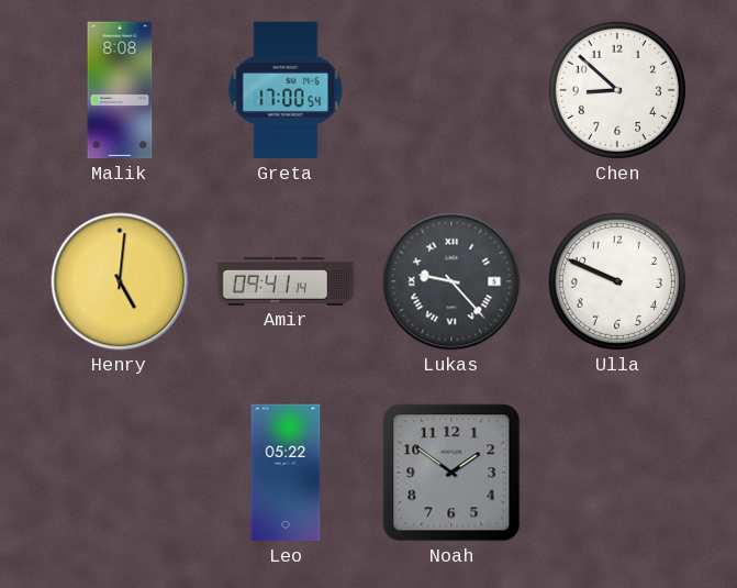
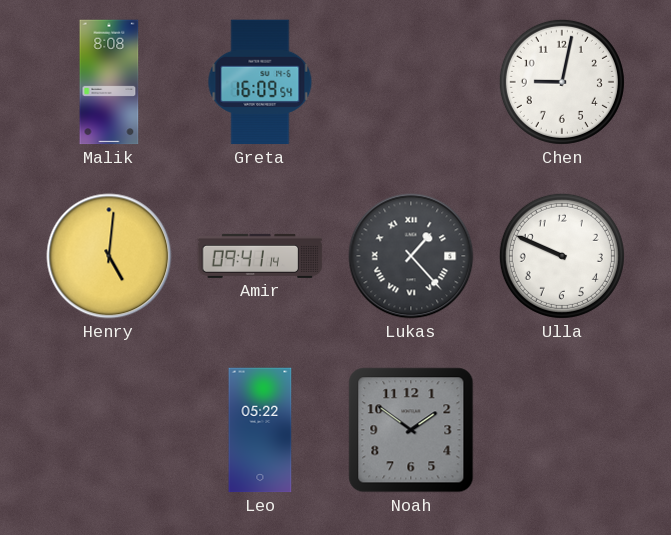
Greta: 17:00 -> 16:09
Chen: 8:52 -> 9:02
Lukas: 9:23 -> 1:23
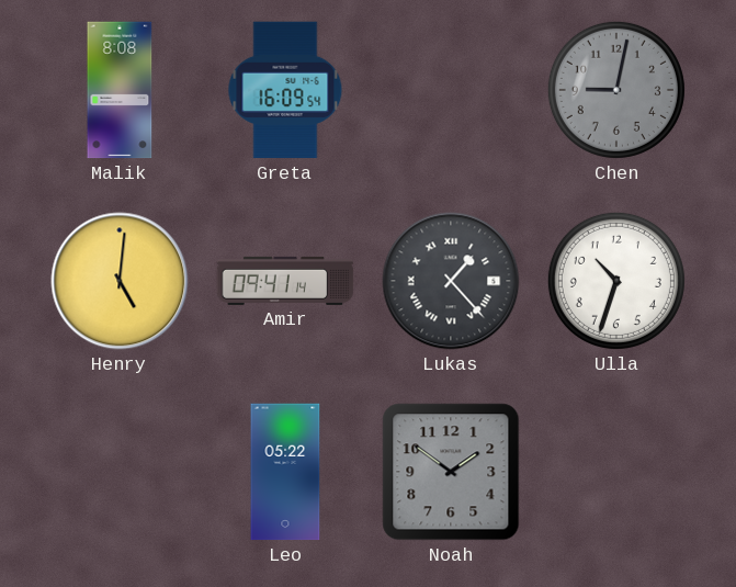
Chen dial: white -> grey
Ulla: 9:49 -> 10:33
